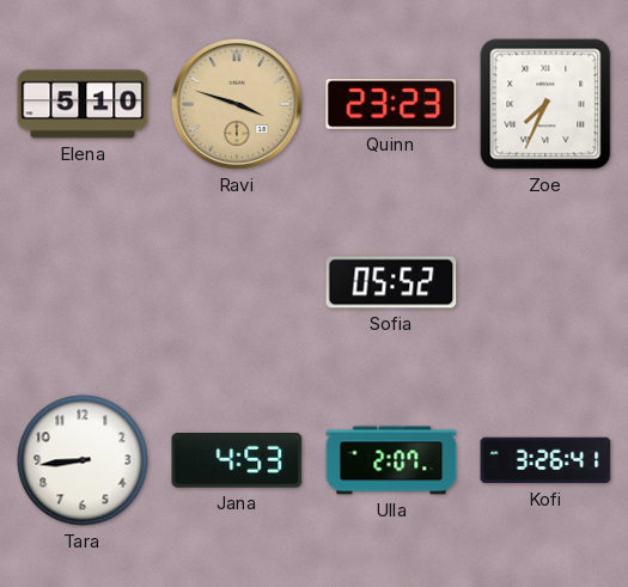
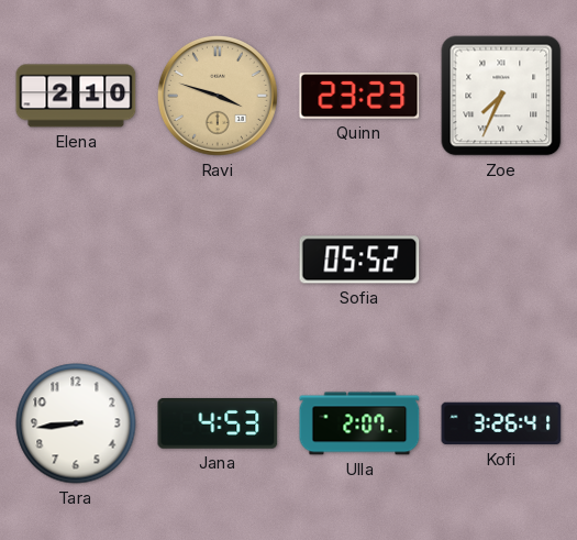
Elena: 5:10 -> 2:10
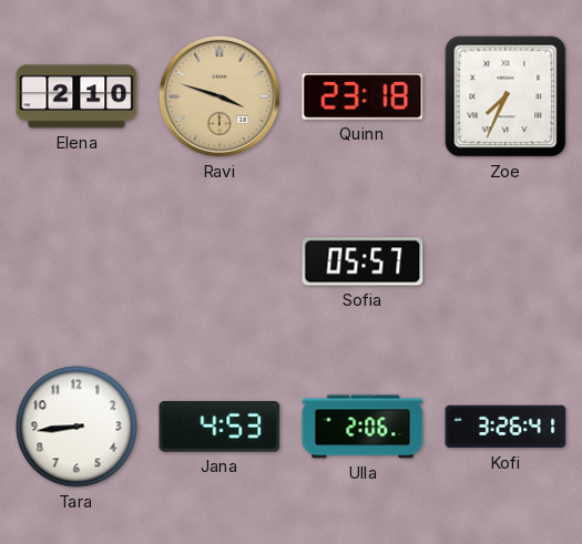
Quinn: 23:23 -> 23:18
Sofia: 05:52 -> 05:57
Ulla: 2:07 -> 2:06
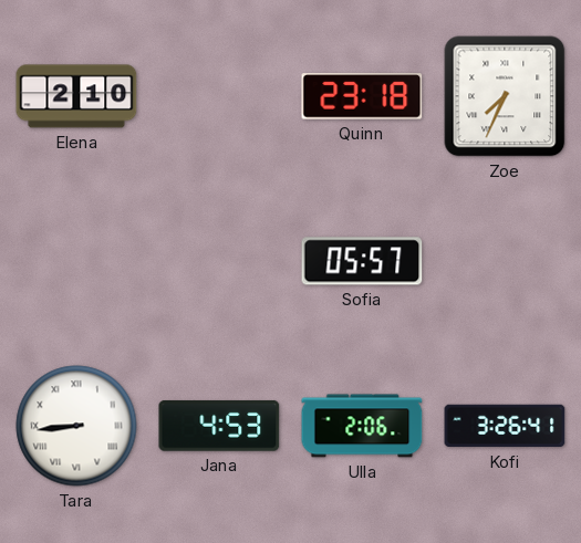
Ravi: 3:48 -> none
Tara numerals: Arabic -> Roman
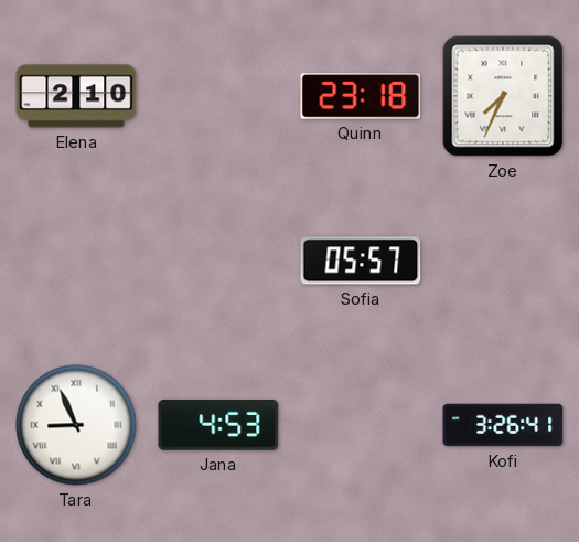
Tara: 8:44 -> 8:56
Ulla: 2:06 -> none
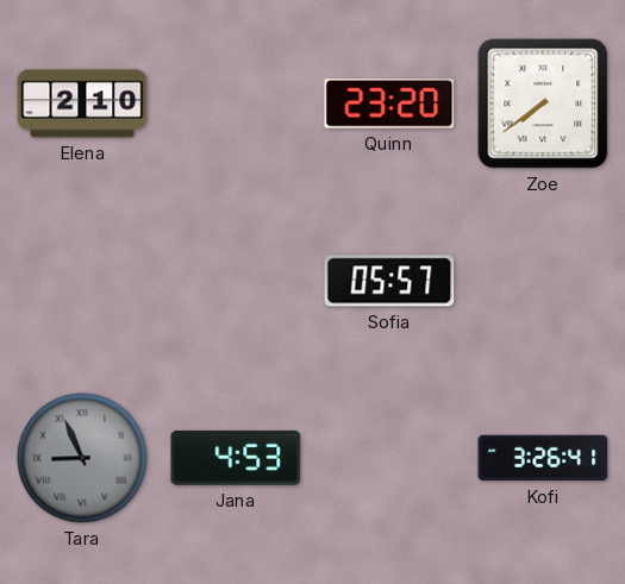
Quinn: 23:18 -> 23:20
Zoe: 7:34 -> 7:39
Tara dial: white -> grey
